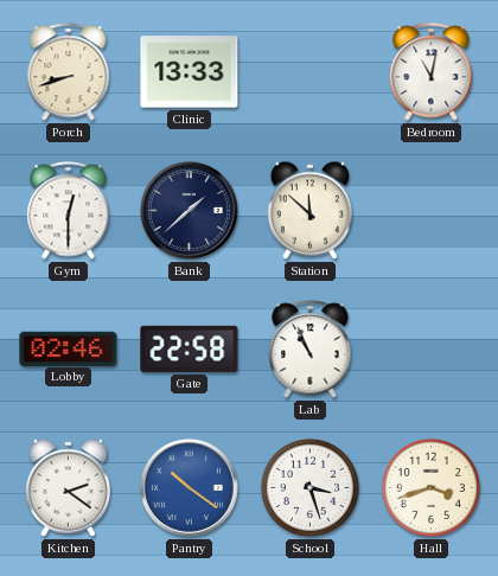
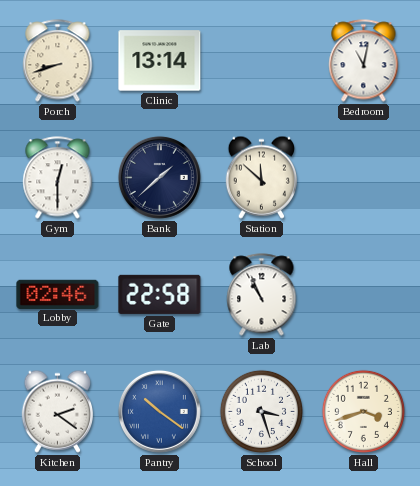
Clinic: 13:33 -> 13:14
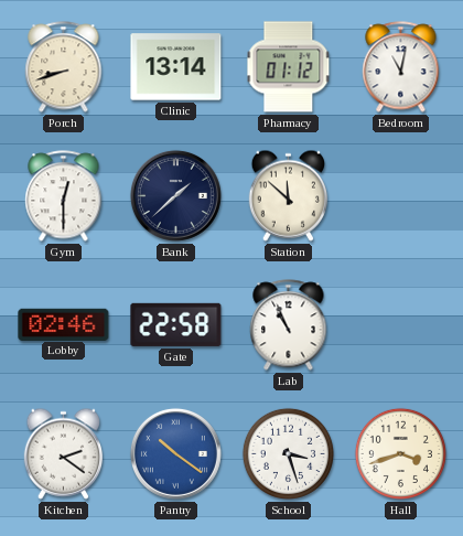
Pharmacy: none -> 01:12
